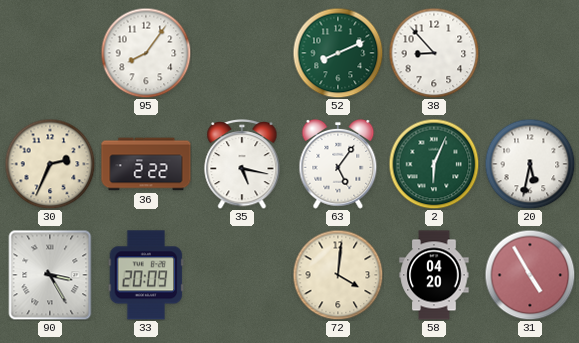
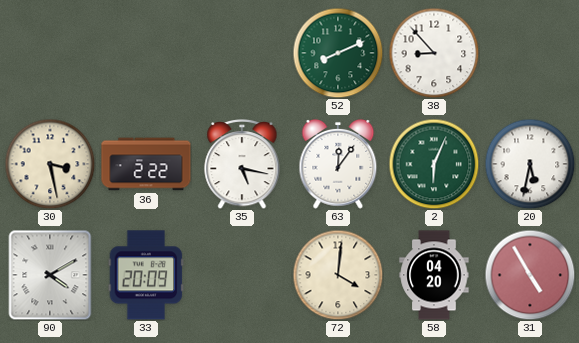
95: 8:06 -> none
30: 2:34 -> 3:28
63: 5:06 -> 12:06
90: 3:25 -> 4:10
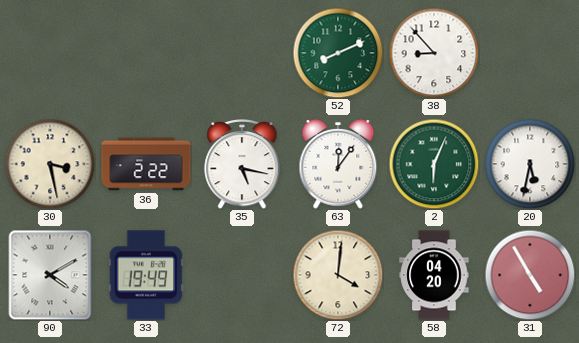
33: 20:09 -> 19:49
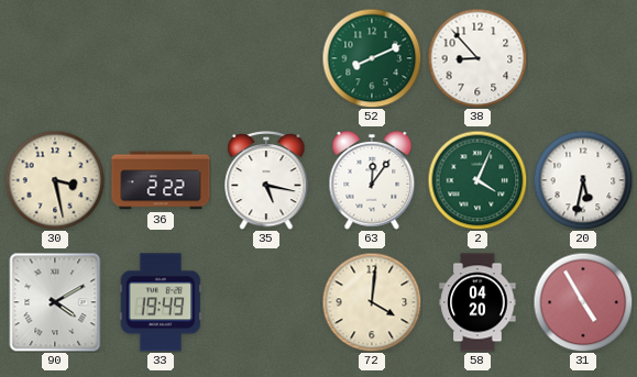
2: 6:04 -> 4:04
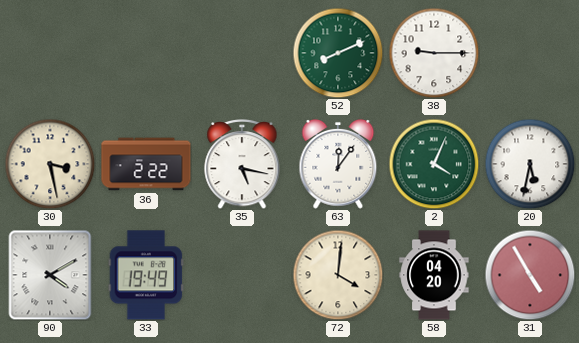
38: 8:53 -> 9:15
